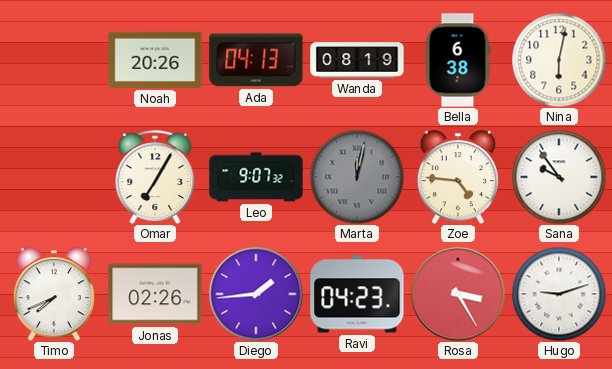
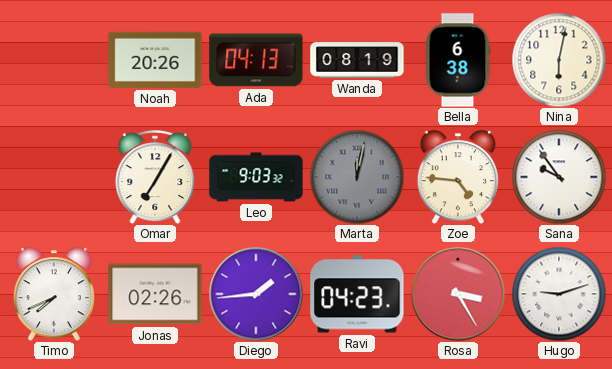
Leo: 9:07 -> 9:03
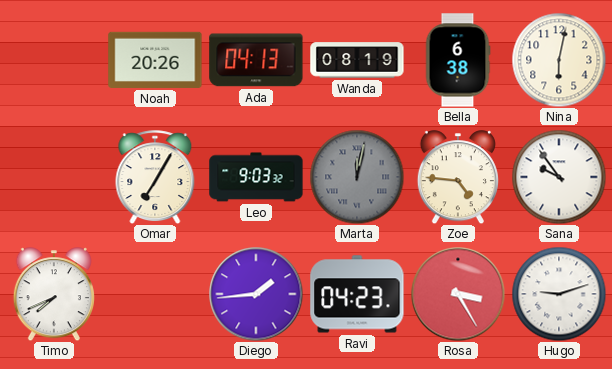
Jonas: 02:26 -> none
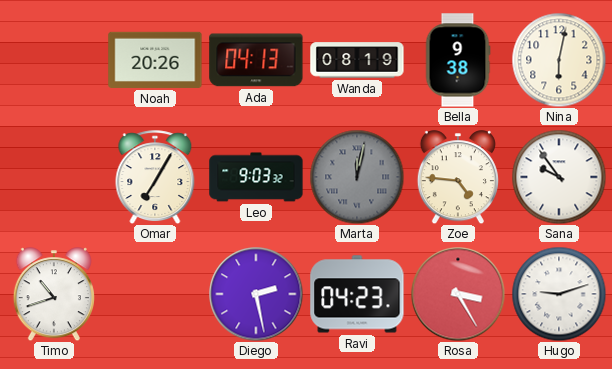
Bella: 6:38 -> 9:38
Timo: 7:41 -> 10:42
Diego: 1:44 -> 2:28
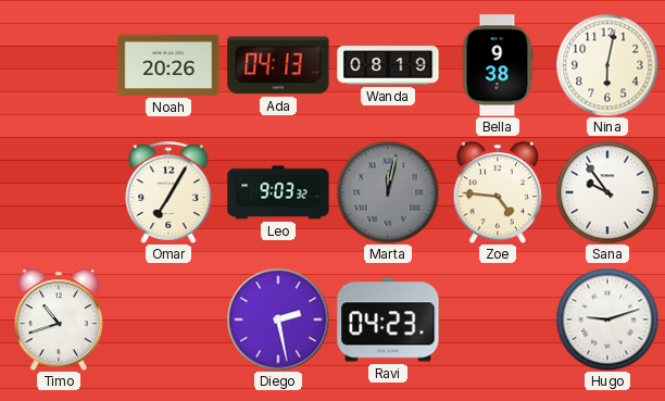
Rosa: 3:25 -> none
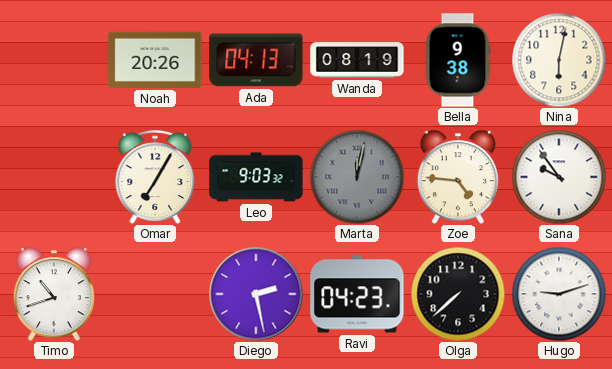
Olga: none -> 7:38
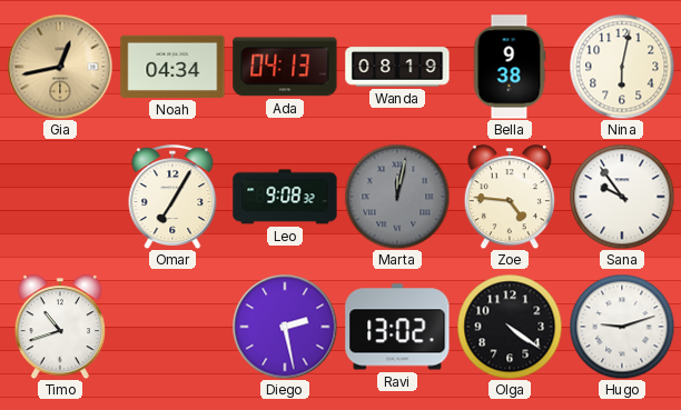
Gia: none -> 12:43
Noah: 20:26 -> 04:34
Leo: 9:03 -> 9:08
Ravi: 04:23 -> 13:02
Olga: 7:38 -> 4:21
